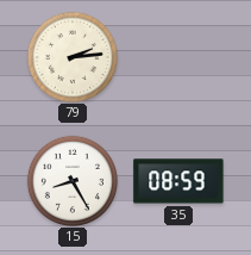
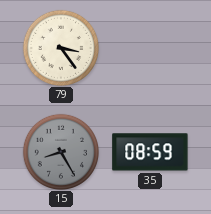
79: 2:14 -> 3:24
15 dial: white -> grey
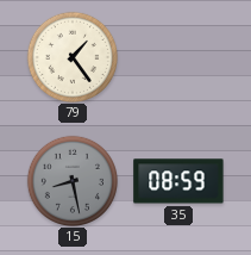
79: 3:24 -> 1:24
15: 8:25 -> 8:28
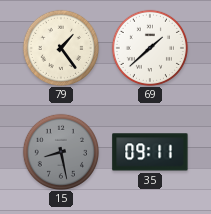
69: none -> 1:38
35: 08:59 -> 09:11
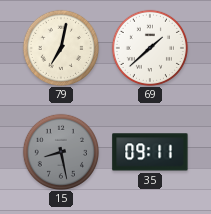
79: 1:24 -> 7:02
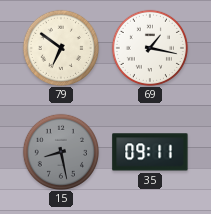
79: 7:02 -> 6:51
69: 1:38 -> 1:17
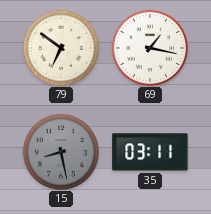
35: 09:11 -> 03:11
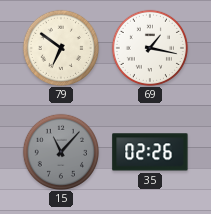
15: 8:28 -> 11:07
35: 03:11 -> 02:26
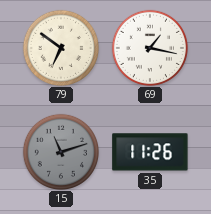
15: 11:07 -> 11:12
35: 02:26 -> 11:26
